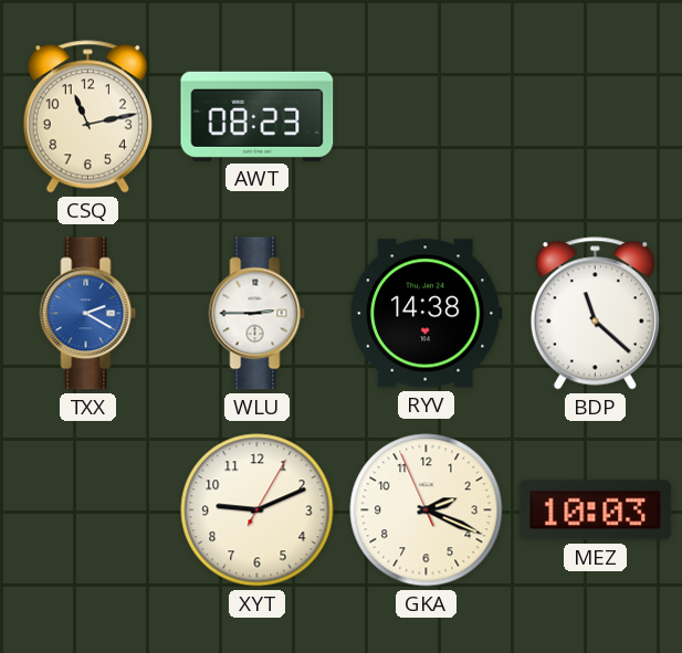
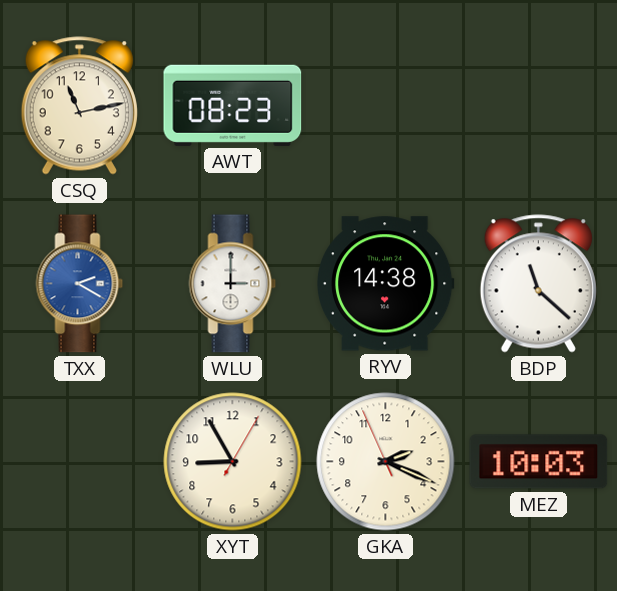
WLU: 2:45 -> 3:00
XYT: 9:11 -> 8:55
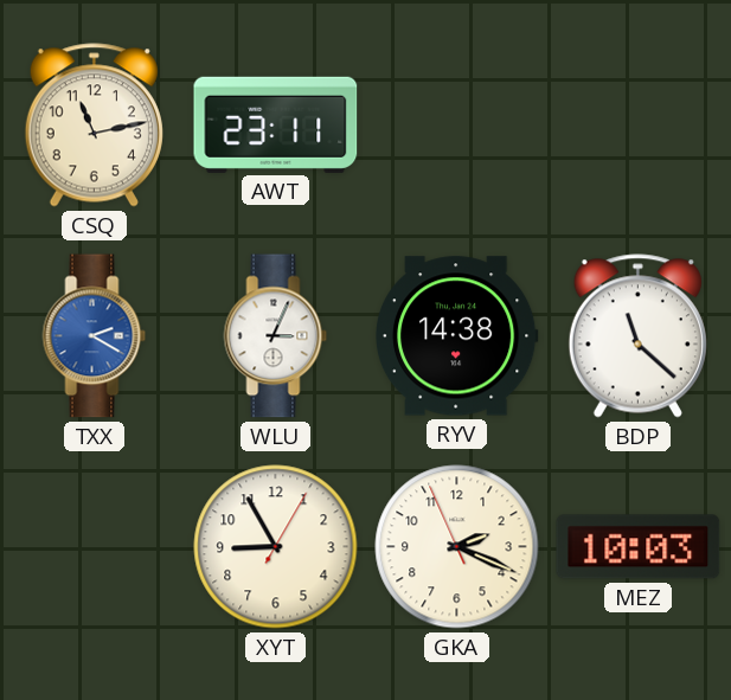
AWT: 08:23 -> 23:11
WLU: 3:00 -> 3:04
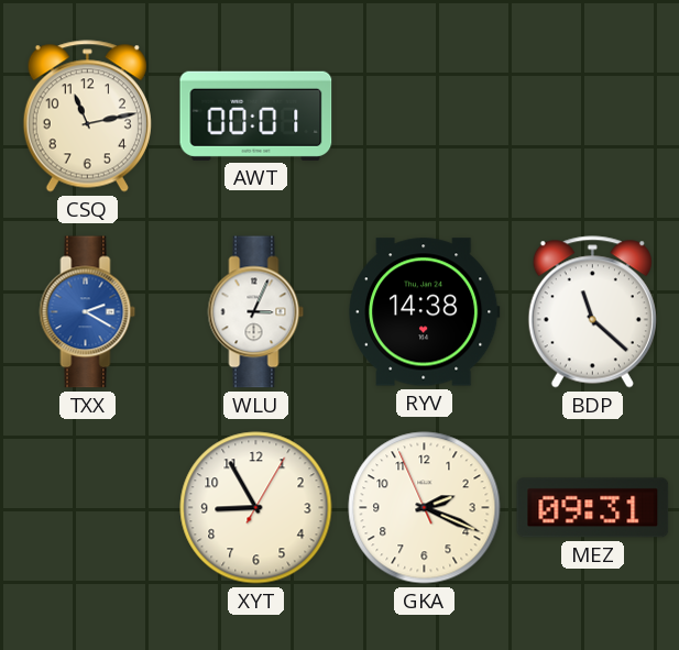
AWT: 23:11 -> 00:01
MEZ: 10:03 -> 09:31
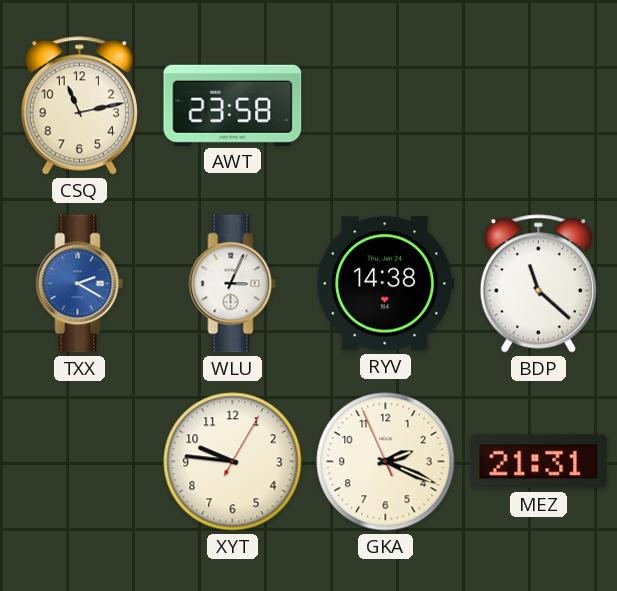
AWT: 00:01 -> 23:58
XYT: 8:55 -> 9:46
MEZ: 09:31 -> 21:31
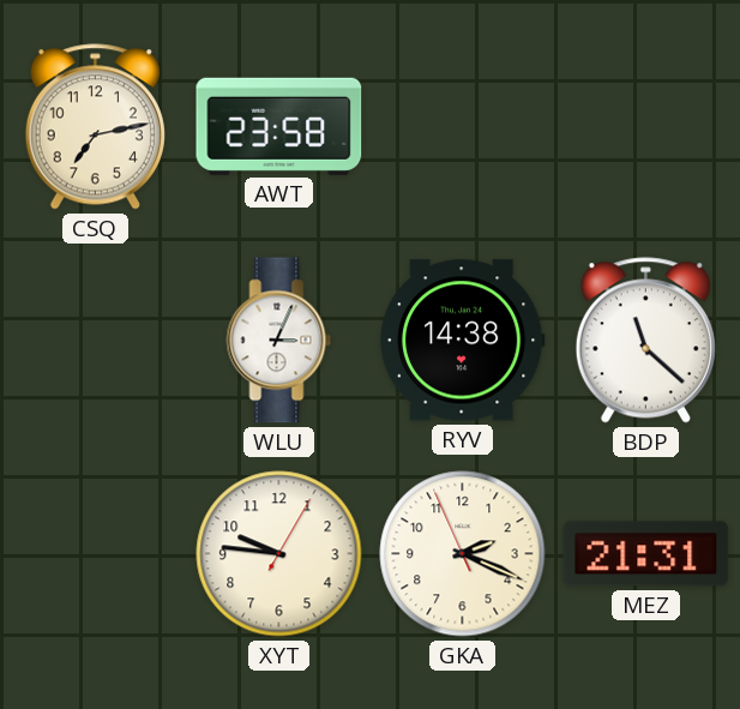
CSQ: 11:13 -> 7:13
TXX: 2:20 -> none
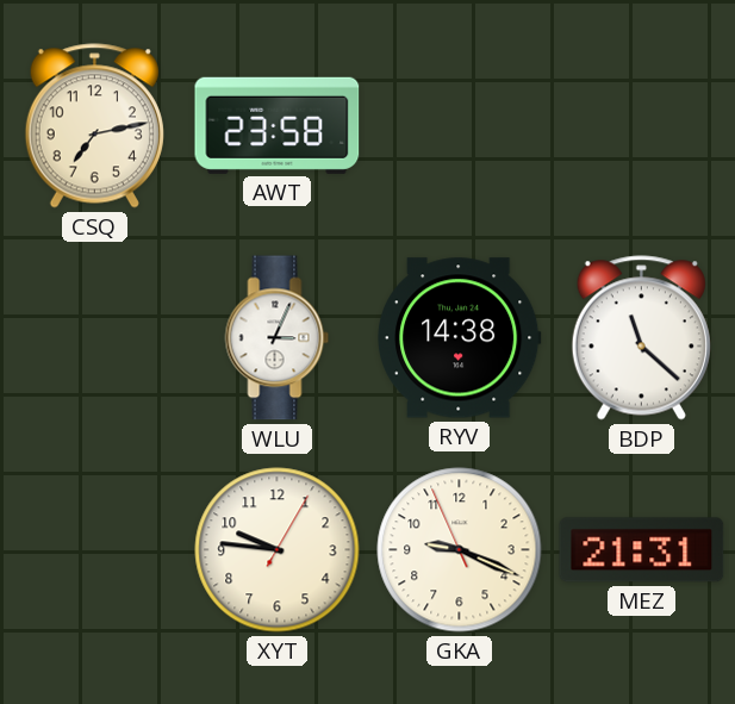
GKA: 2:18 -> 9:18
